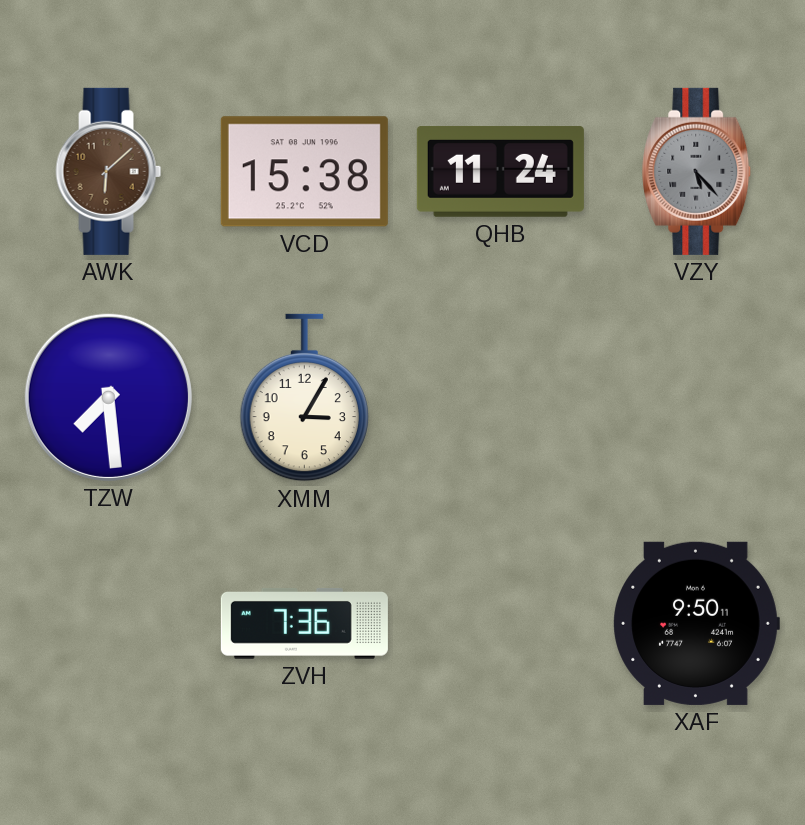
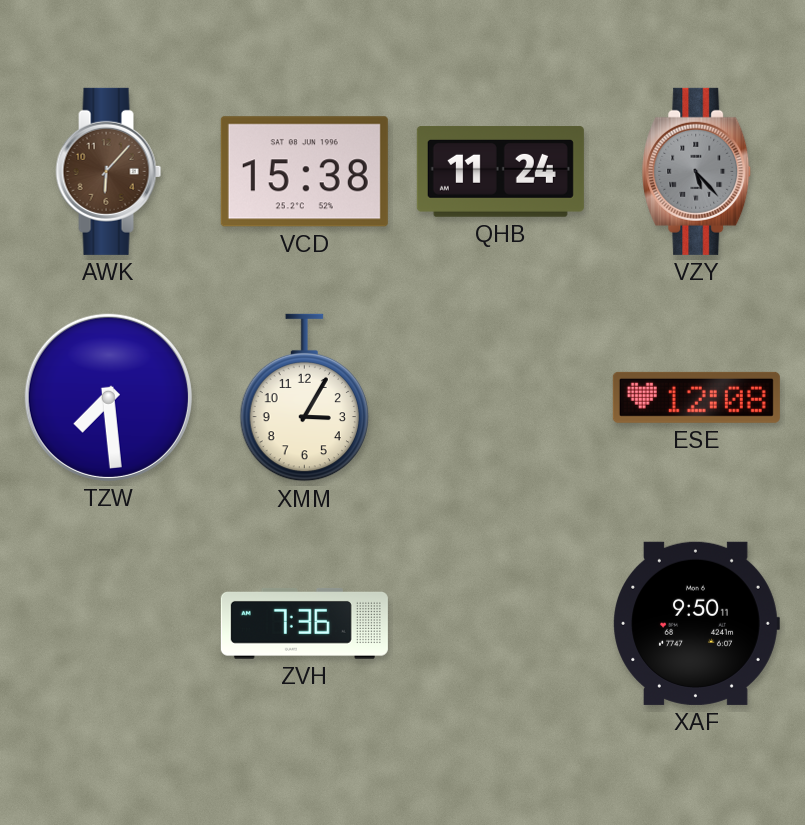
AWK: 6:08 -> 6:07
ESE: none -> 12:08
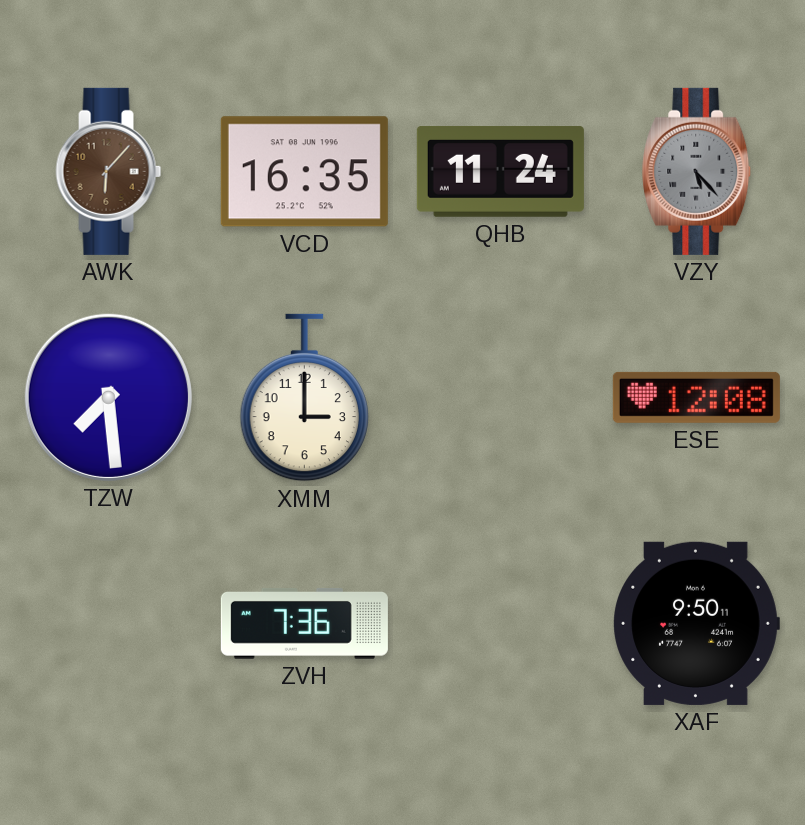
VCD: 15:38 -> 16:35
XMM: 3:05 -> 3:00
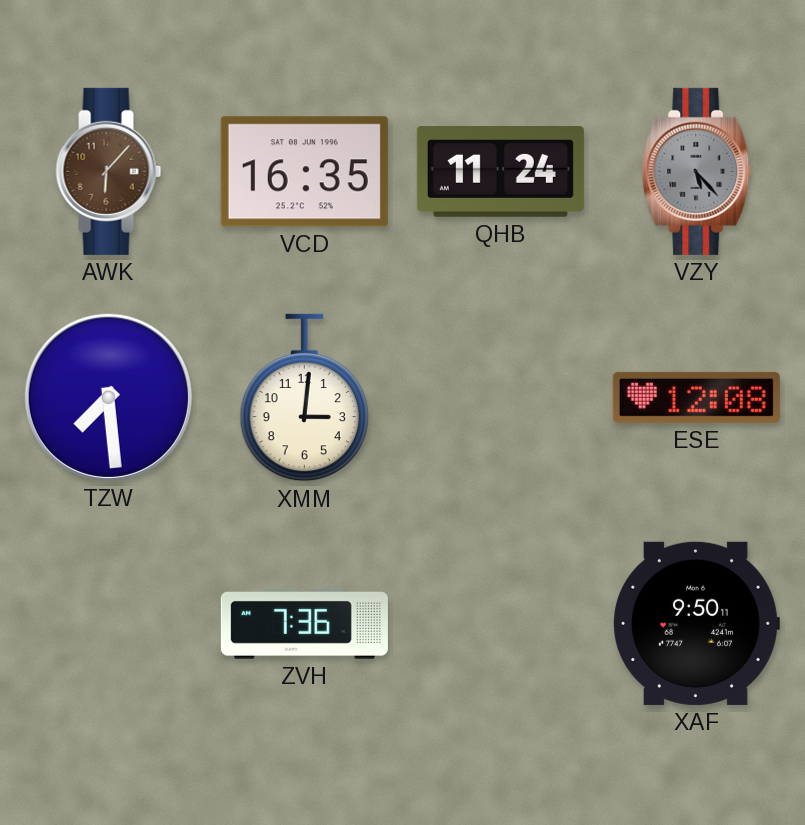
XMM: 3:00 -> 3:01
